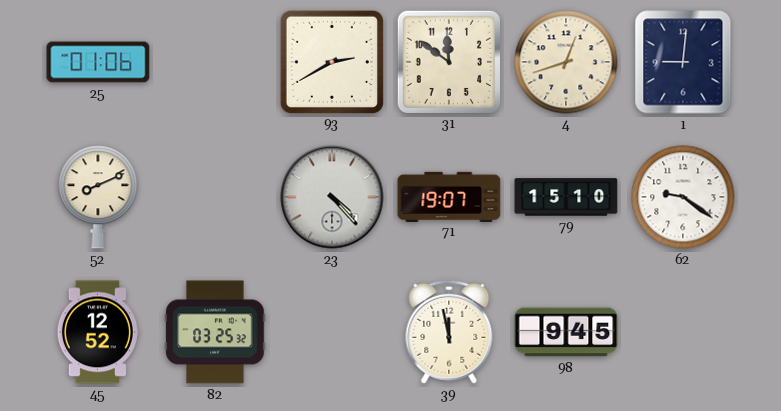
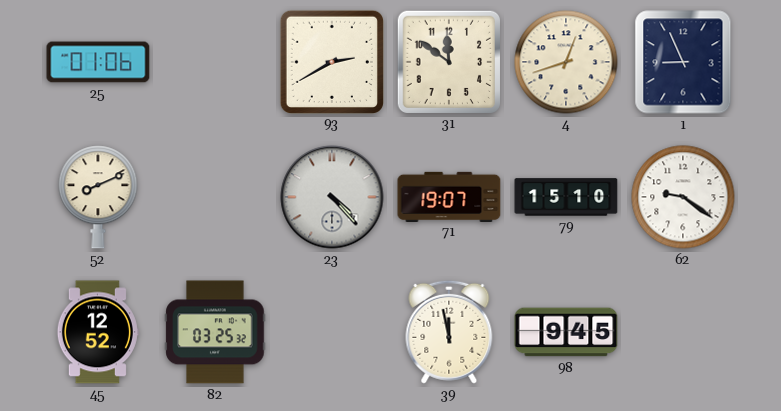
1: 9:01 -> 8:56
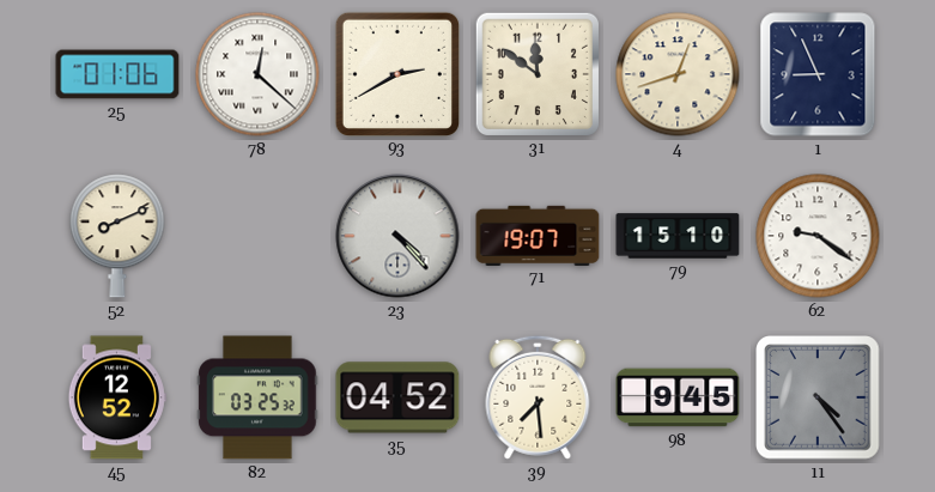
78: none -> 12:22
35: none -> 04:52
39: 11:58 -> 7:29
11: none -> 4:24
